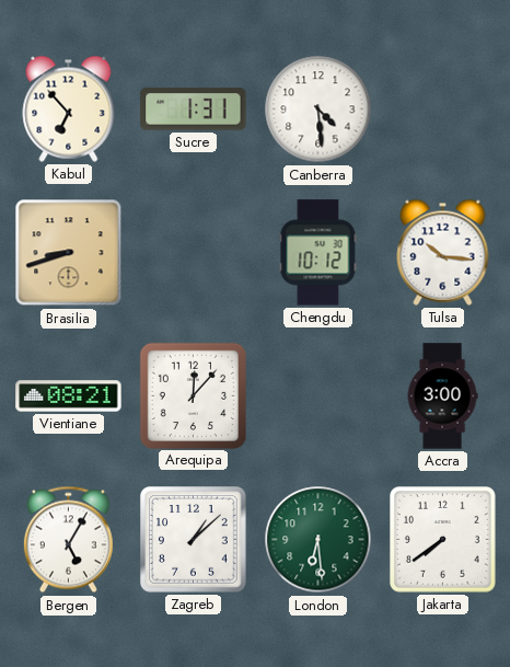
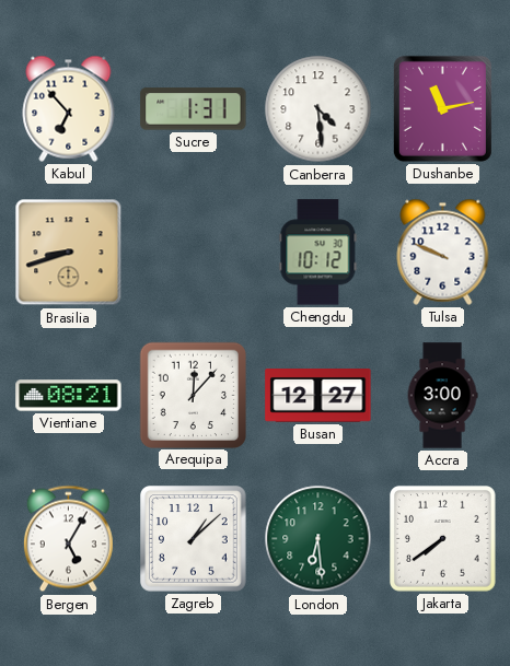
Dushanbe: none -> 11:13
Tulsa: 10:16 -> 9:49
Busan: none -> 12:27
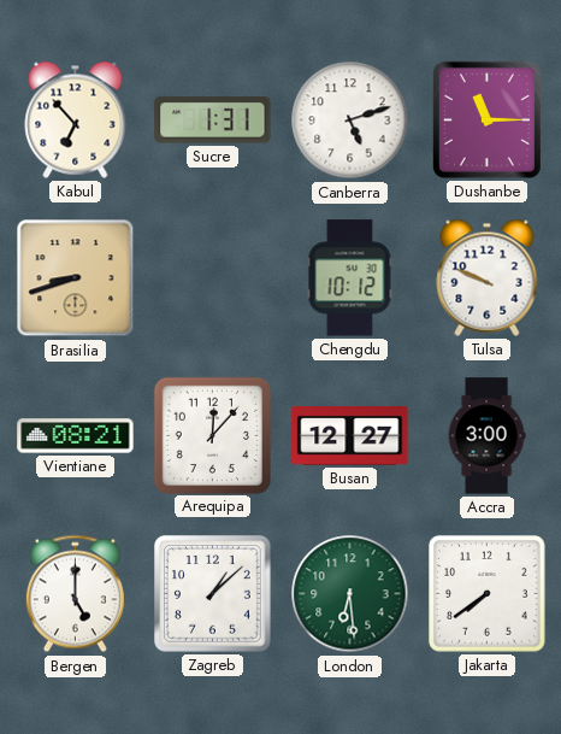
Canberra: 4:29 -> 5:12
Dushanbe: 11:13 -> 11:15
Bergen: 5:05 -> 5:00
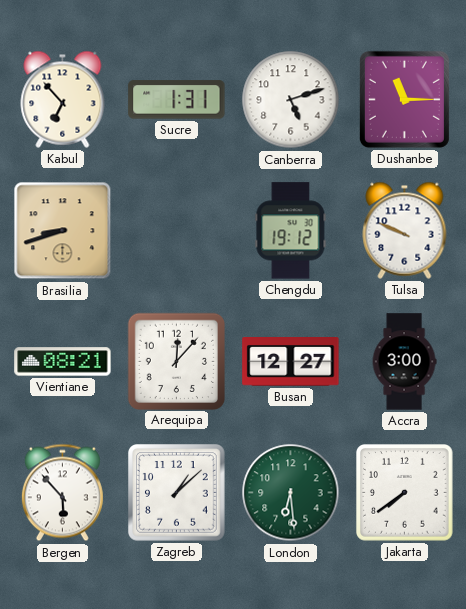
Chengdu: 10:12 -> 19:12
Bergen: 5:00 -> 5:53
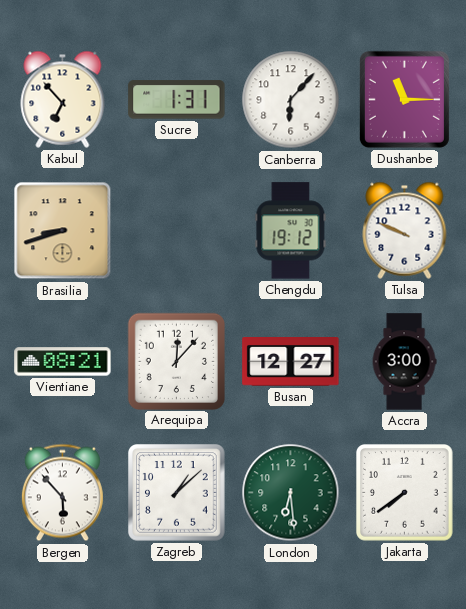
Canberra: 5:12 -> 6:07
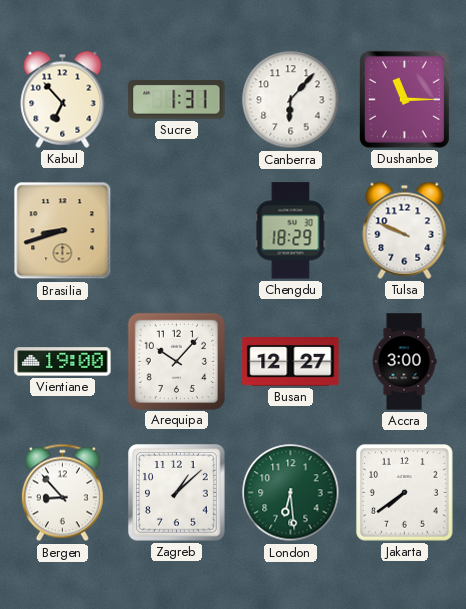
Chengdu: 19:12 -> 18:29
Vientiane: 08:21 -> 19:00
Arequipa: 12:07 -> 10:07
Bergen: 5:53 -> 8:53
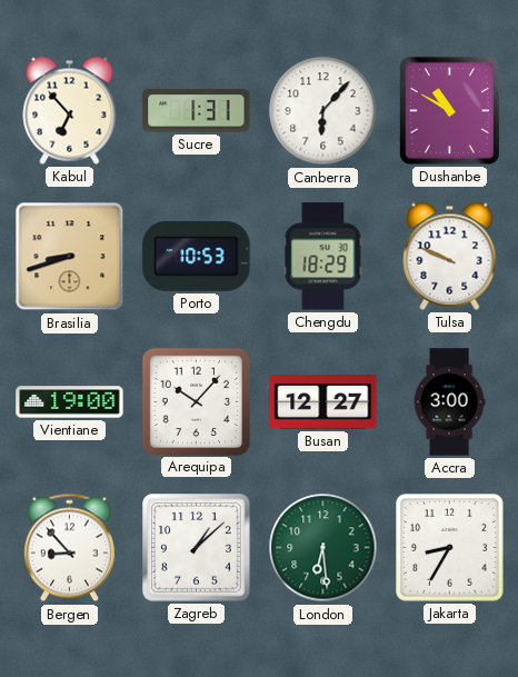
Dushanbe: 11:15 -> 10:50
Porto: none -> 10:53
Jakarta: 7:39 -> 8:35
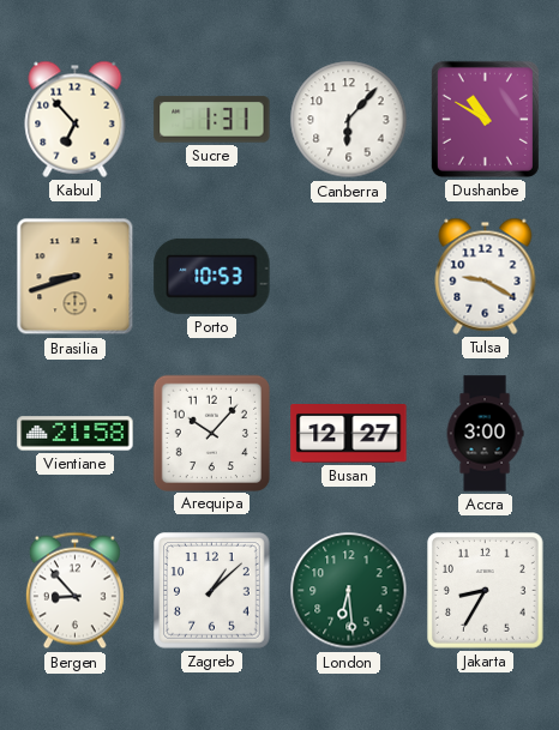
Chengdu: 18:29 -> none
Tulsa: 9:49 -> 9:20
Vientiane: 19:00 -> 21:58
